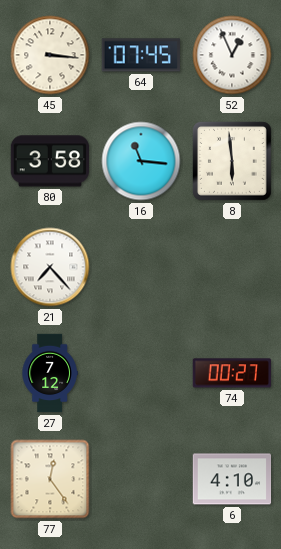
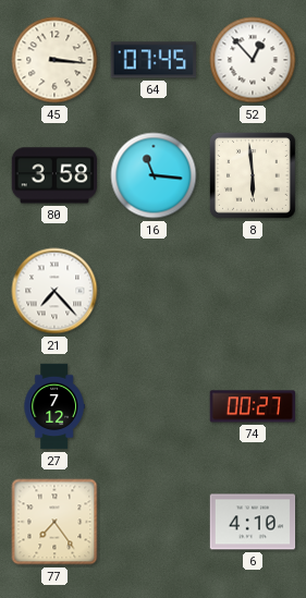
52: 12:56 -> 12:53
77: 12:24 -> 7:24
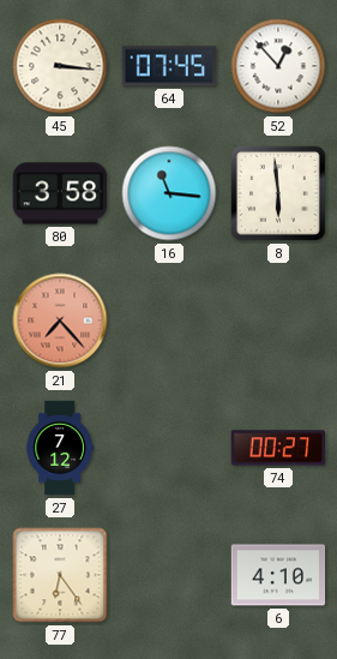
21 dial: white -> salmon
77: 7:24 -> 6:24
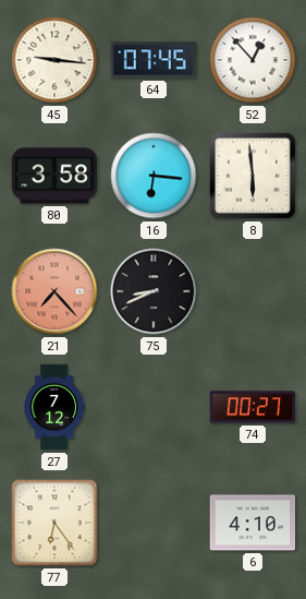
45: 3:16 -> 9:16
16: 11:16 -> 6:16
75: none -> 8:41
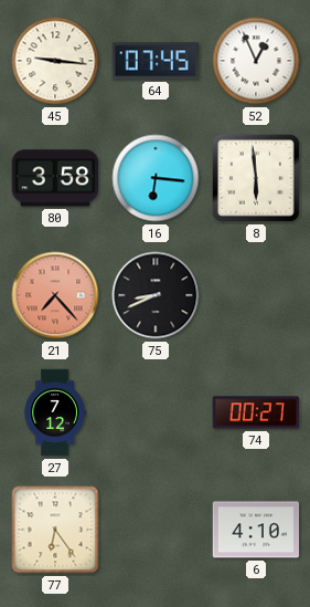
52: 12:53 -> 12:56
